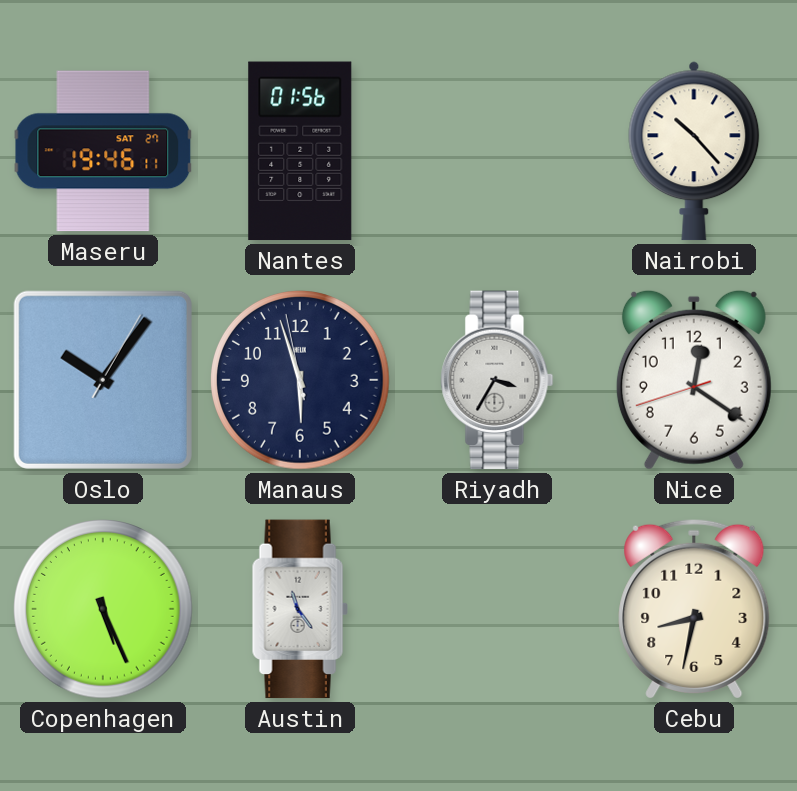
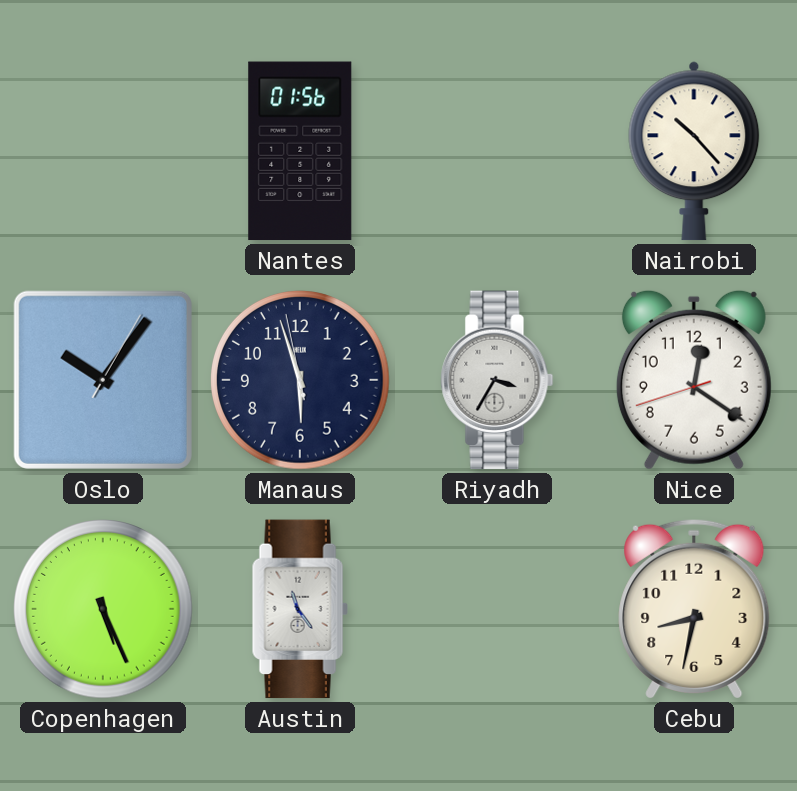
Maseru: 19:46 -> none
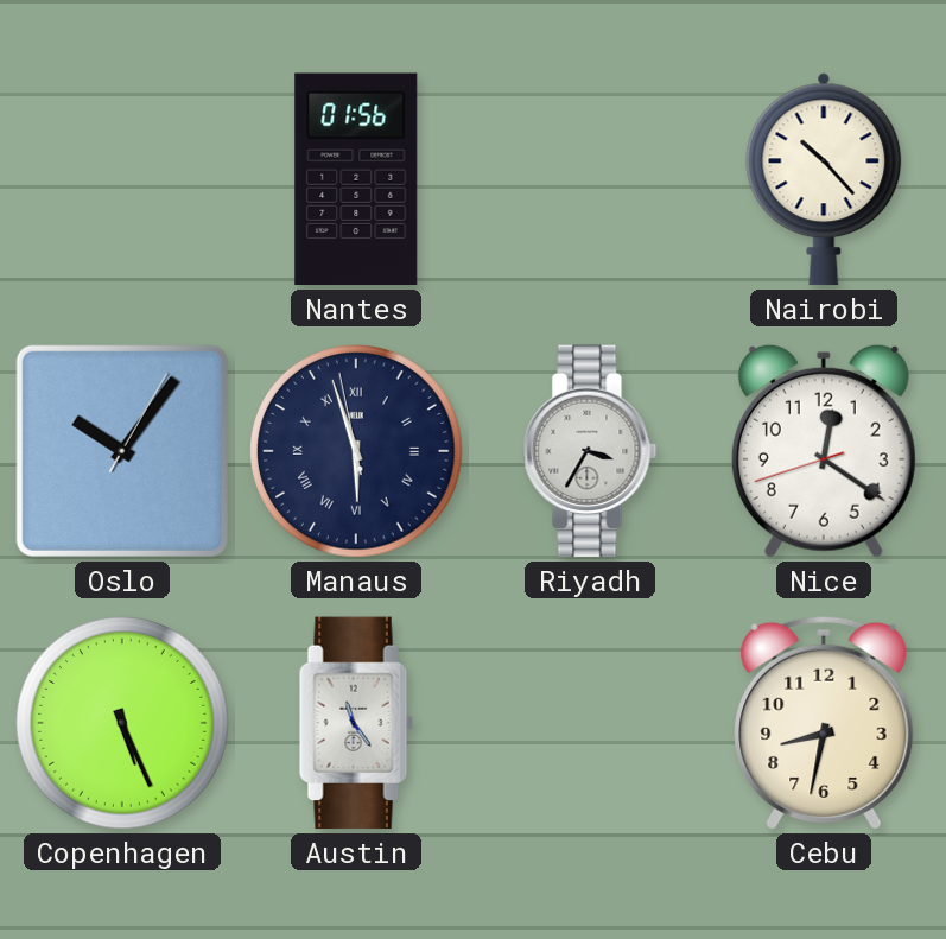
Manaus numerals: Arabic -> Roman
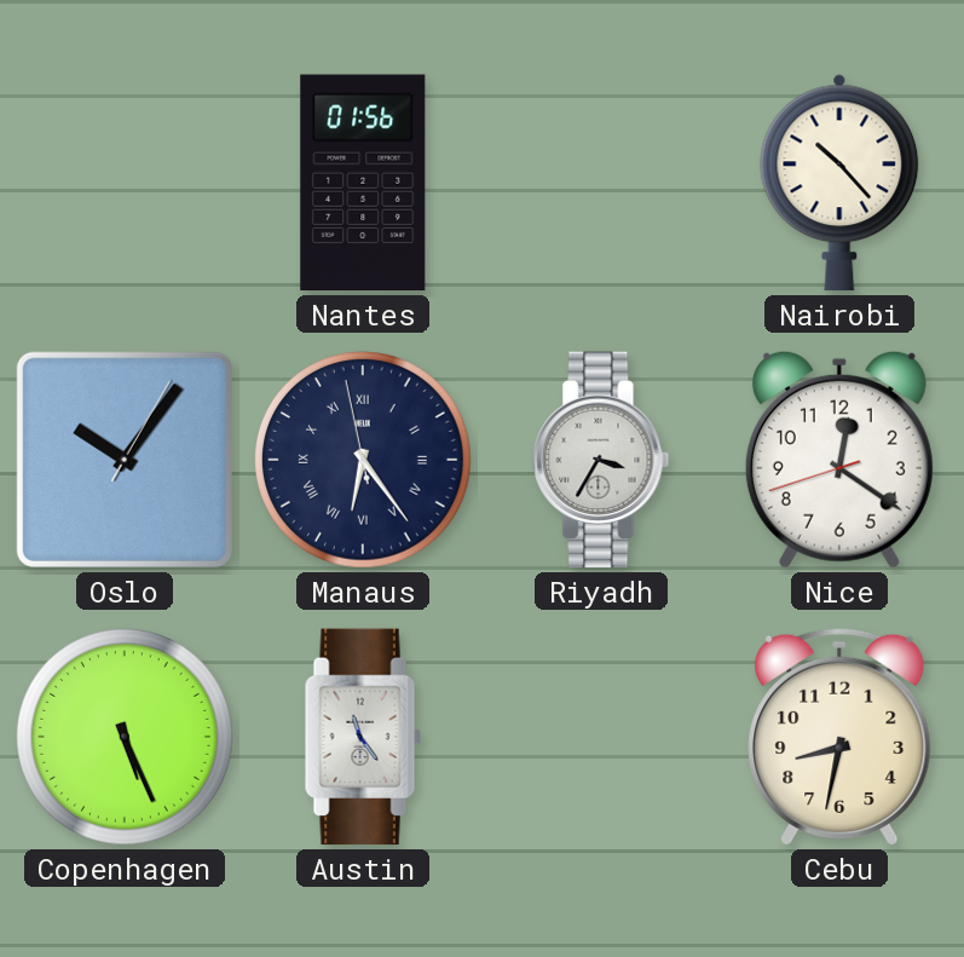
Manaus: 5:56 -> 6:23
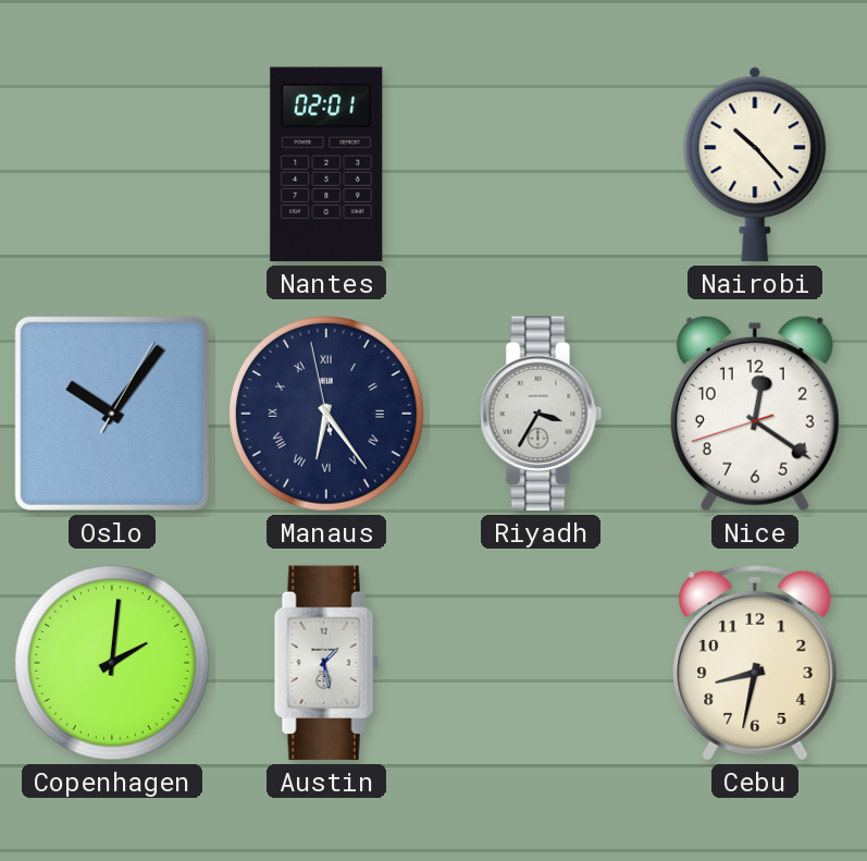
Nantes: 01:56 -> 02:01
Copenhagen: 5:26 -> 2:01
Austin: 11:24 -> 1:28
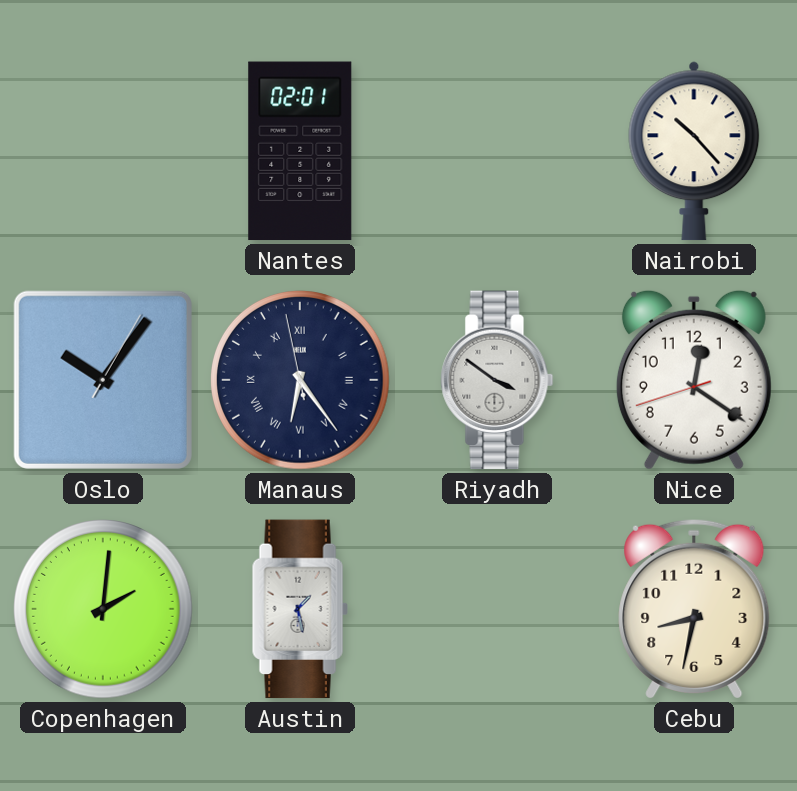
Riyadh: 3:35 -> 3:51
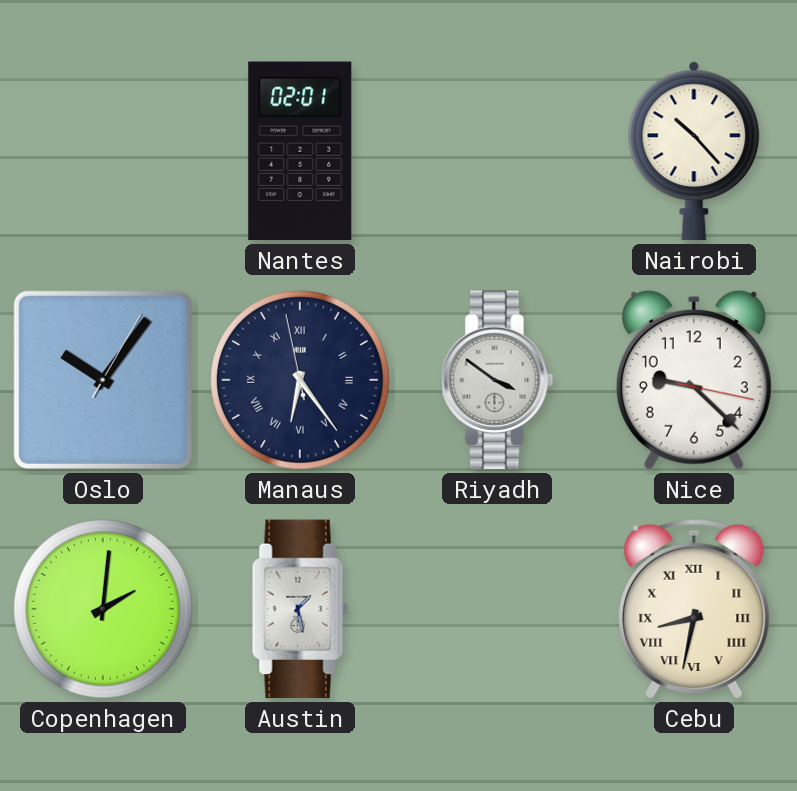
Nice: 12:20 -> 9:22
Cebu numerals: Arabic -> Roman
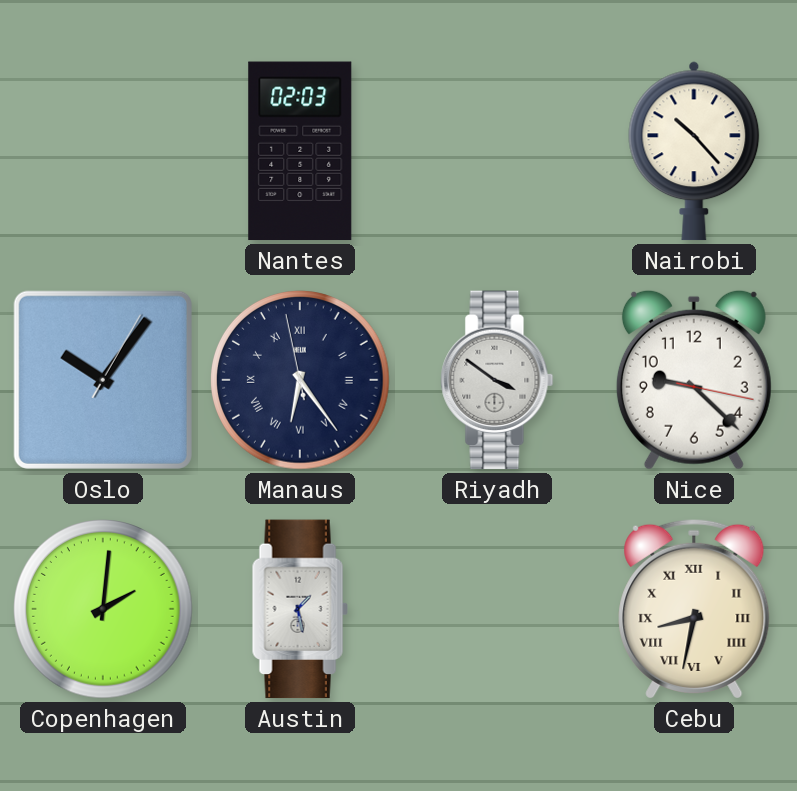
Nantes: 02:01 -> 02:03
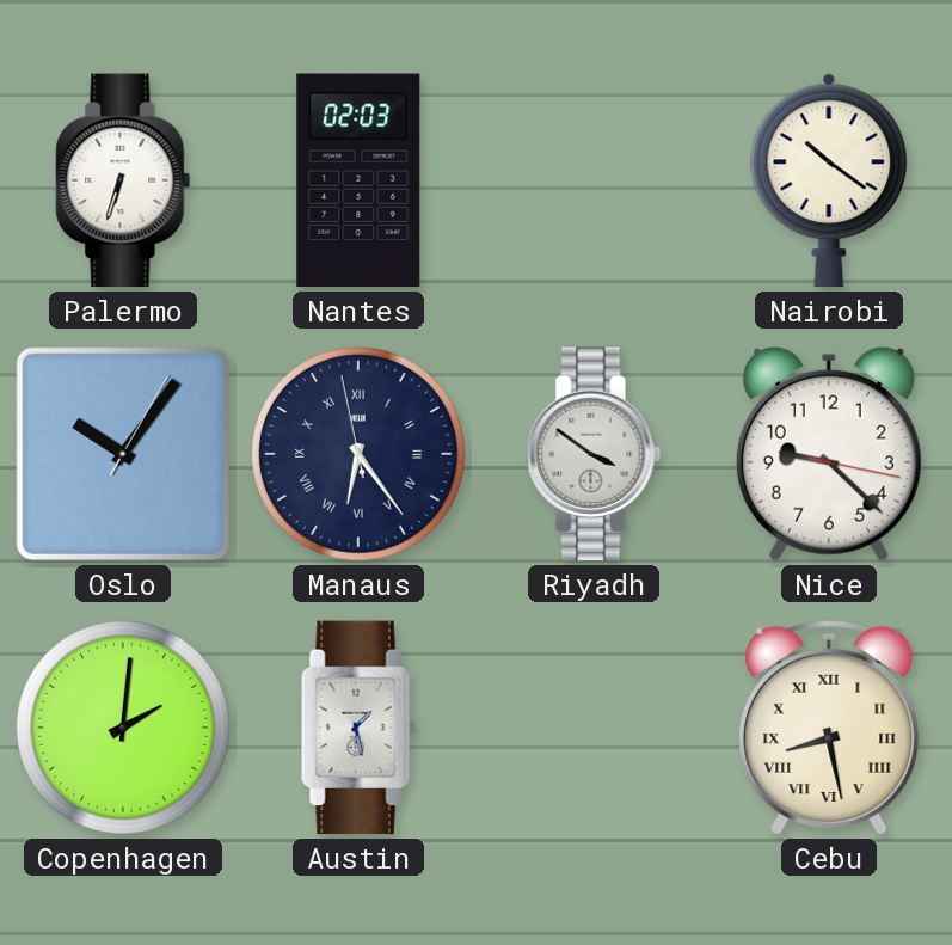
Palermo: none -> 6:33
Nairobi: 10:23 -> 10:21
Cebu: 8:32 -> 8:28
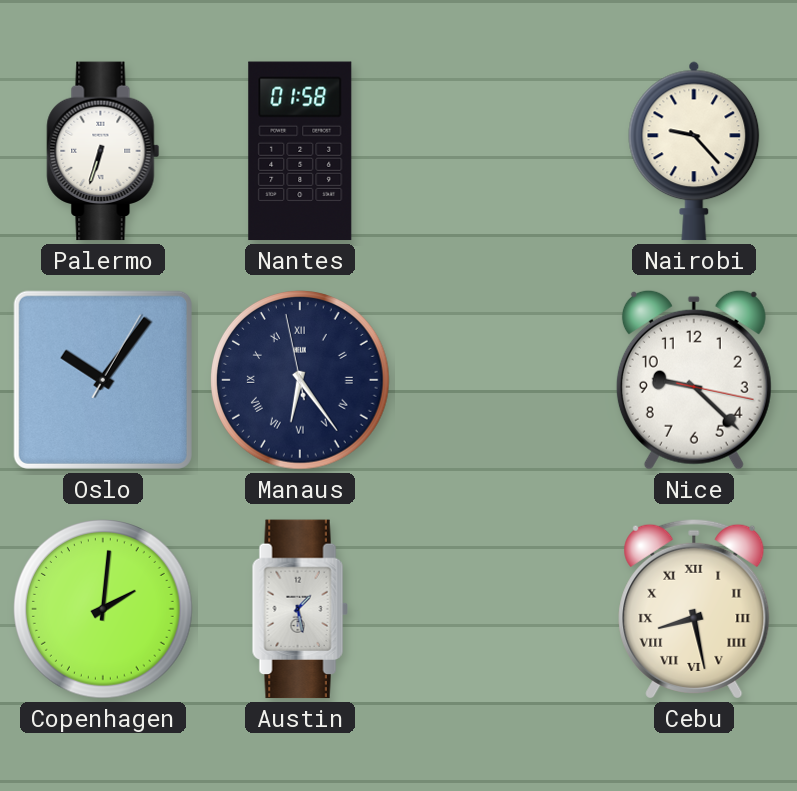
Nantes: 02:03 -> 01:58
Nairobi: 10:21 -> 9:23
Riyadh: 3:51 -> none
